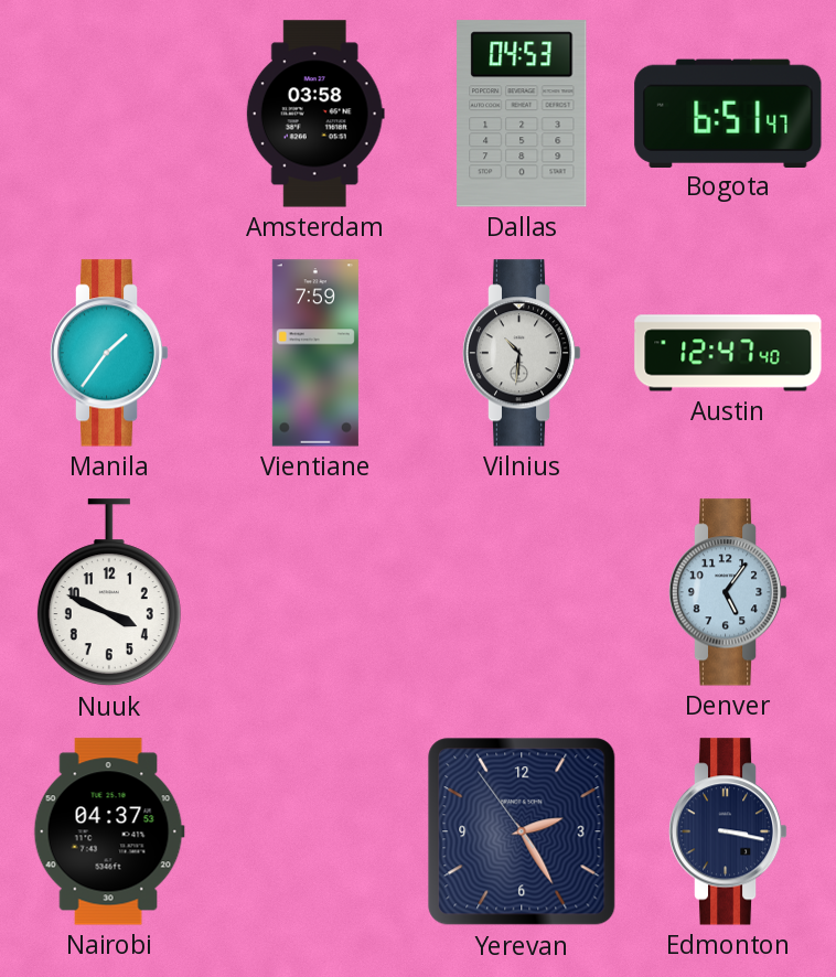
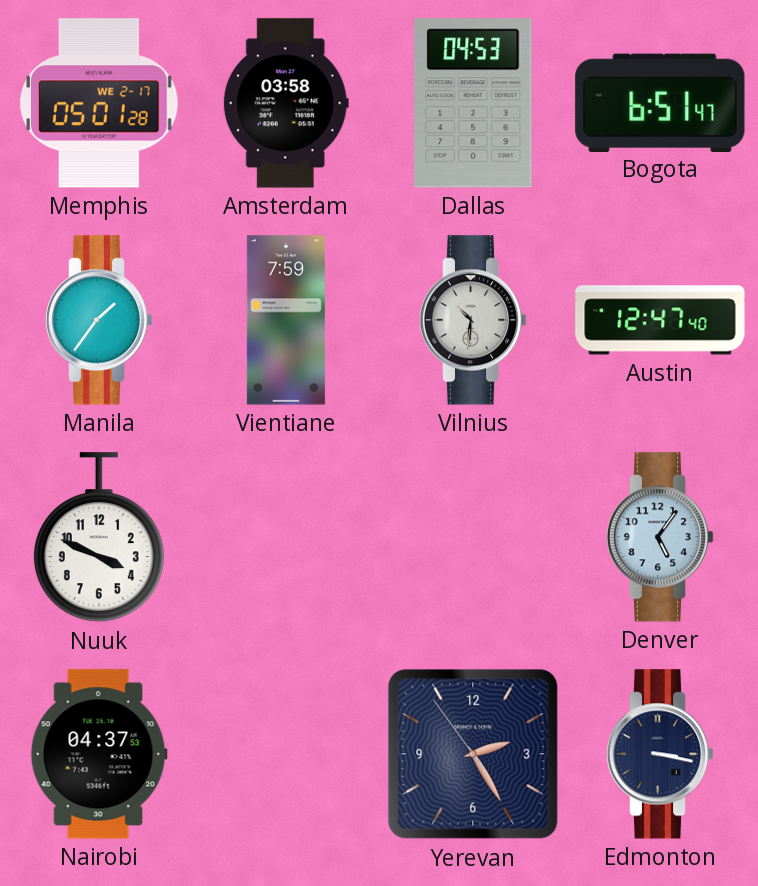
Memphis: none -> 05:01
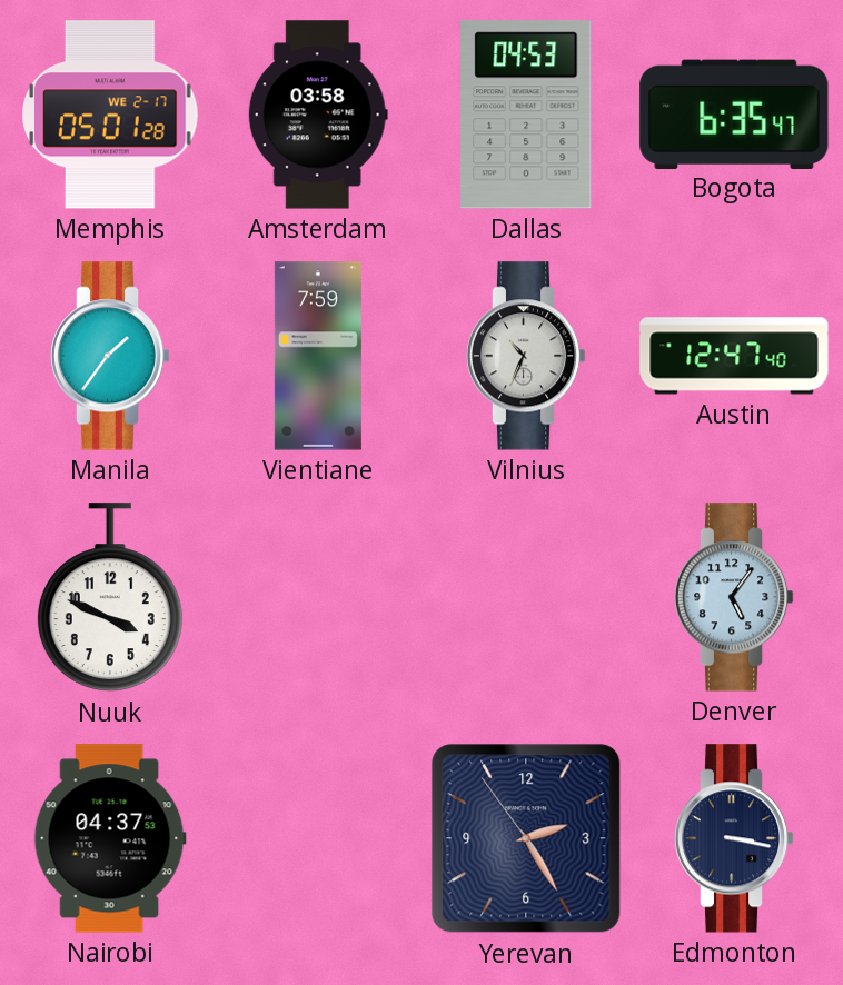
Bogota: 6:51 -> 6:35
Vilnius: 10:31 -> 10:34
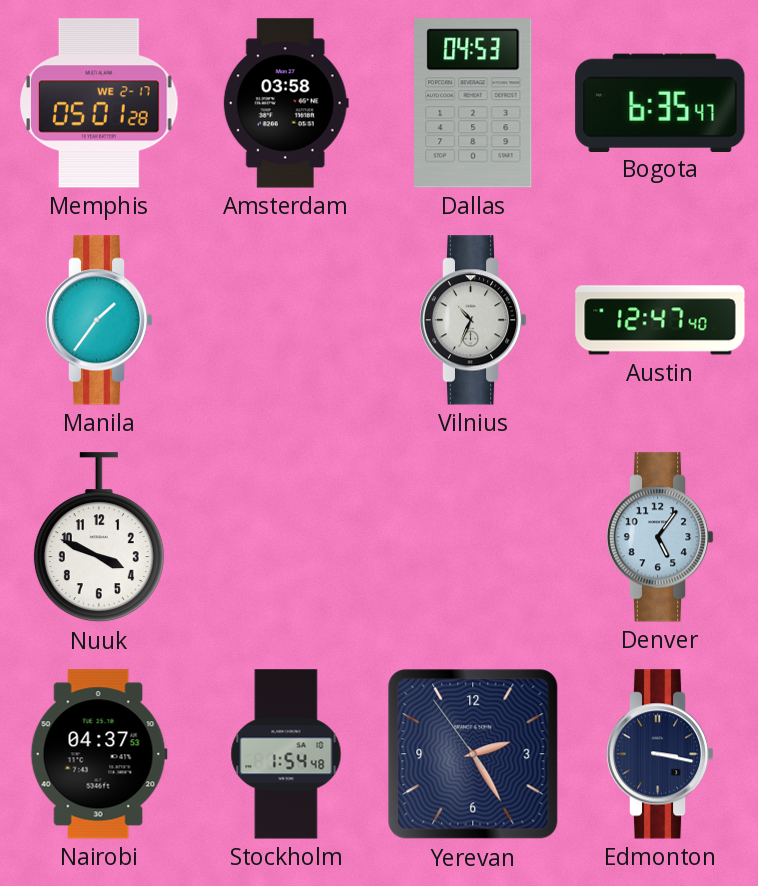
Vientiane: 7:59 -> none
Stockholm: none -> 1:54
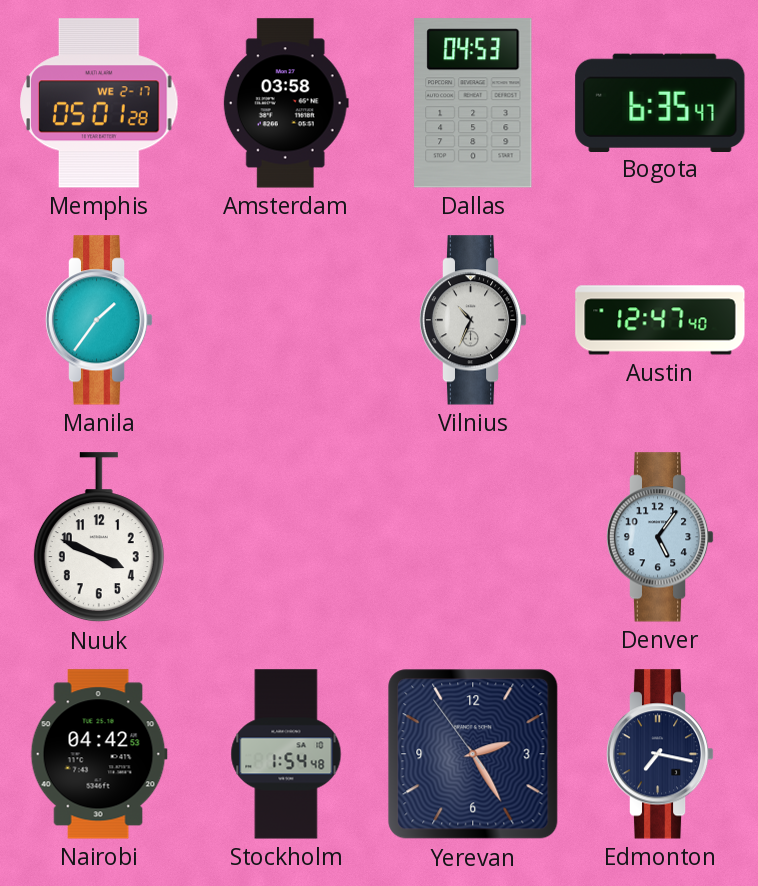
Nairobi: 04:37 -> 04:42
Edmonton: 3:17 -> 7:17
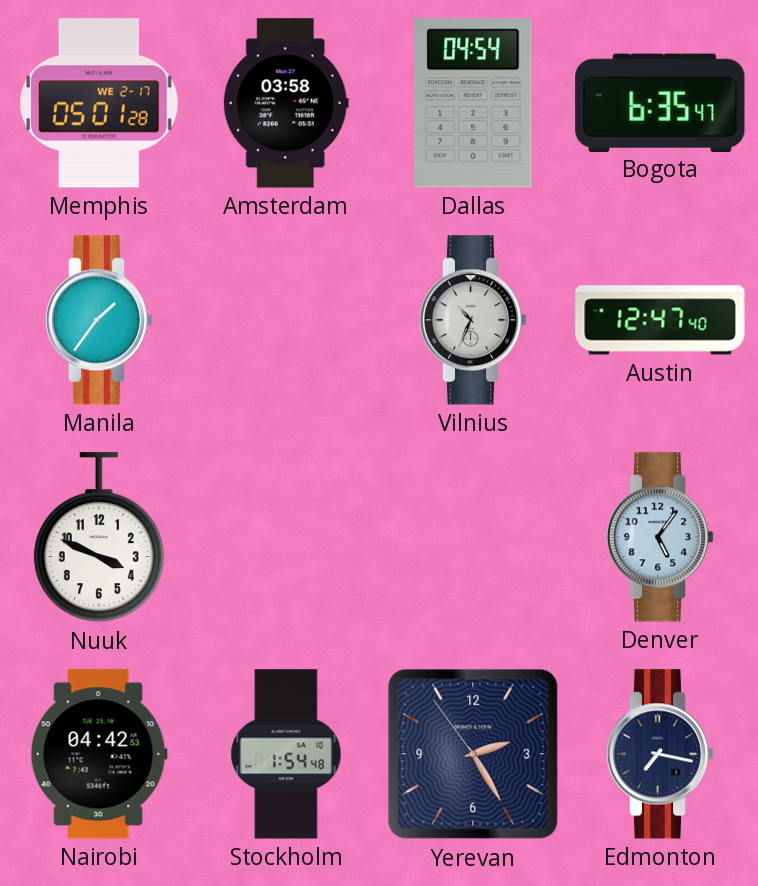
Dallas: 04:53 -> 04:54
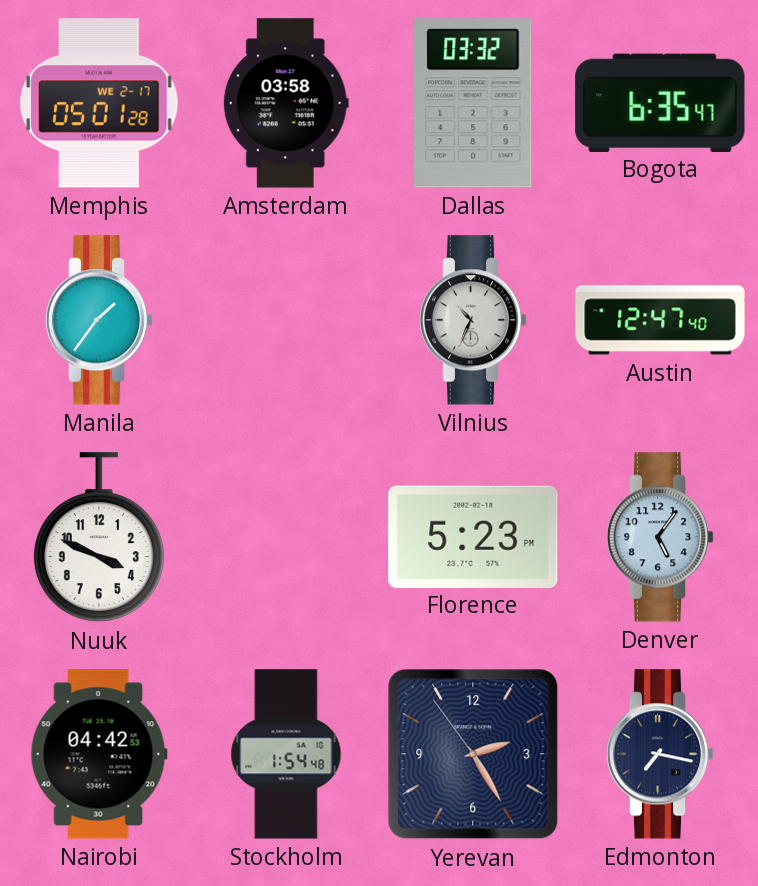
Dallas: 04:54 -> 03:32
Florence: none -> 5:23
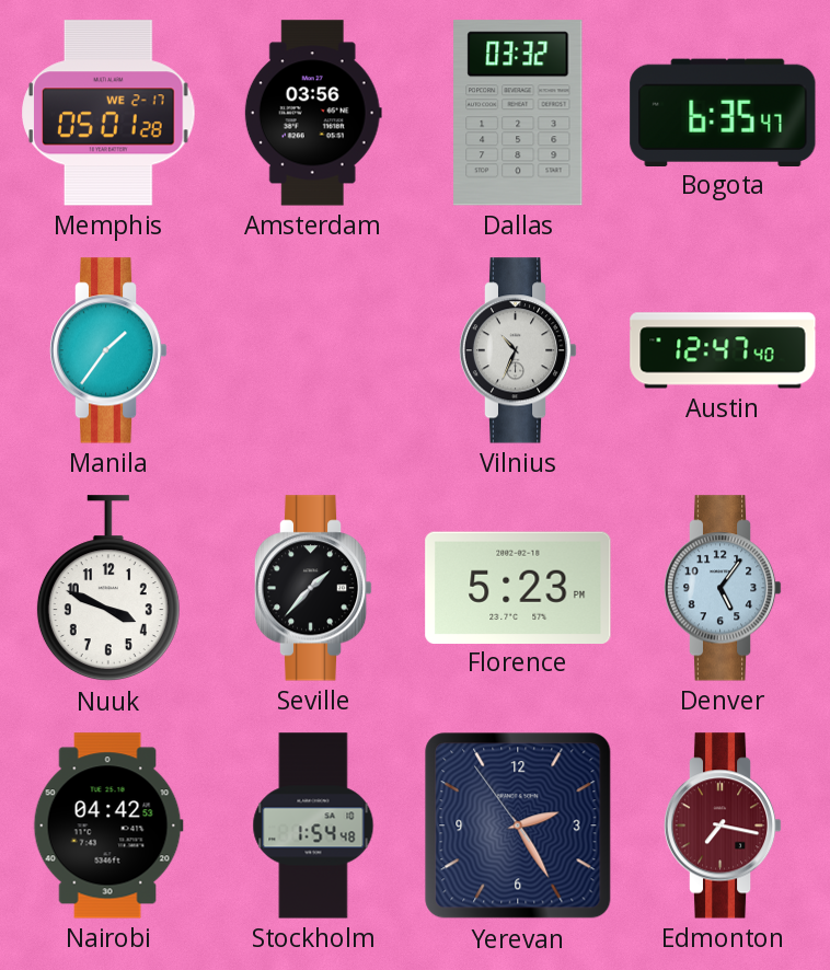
Amsterdam: 03:58 -> 03:56
Seville: none -> 1:37
Edmonton dial: navy -> burgundy
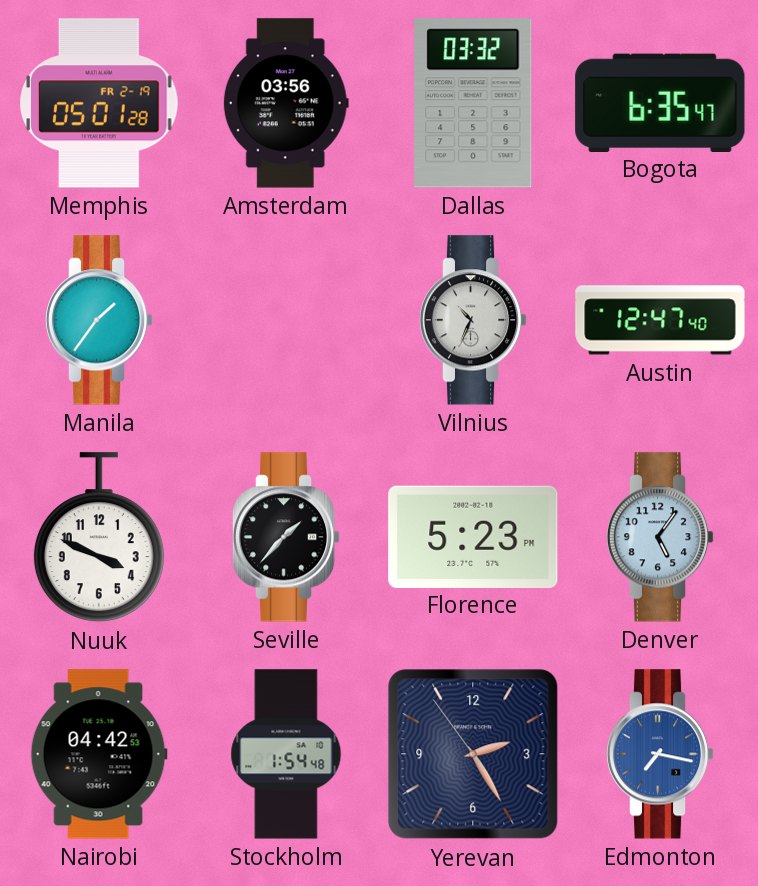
Memphis date: WE 2-17 -> FR 2-19
Edmonton dial: burgundy -> blue
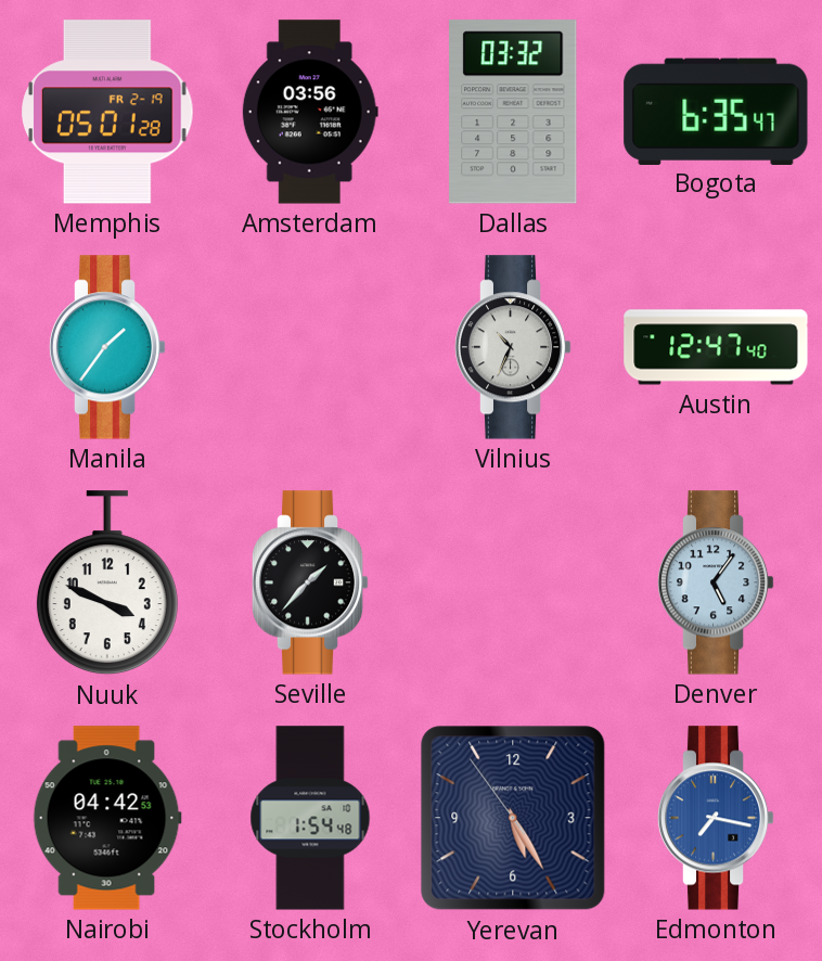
Florence: 5:23 -> none
Yerevan: 2:24 -> 5:24
